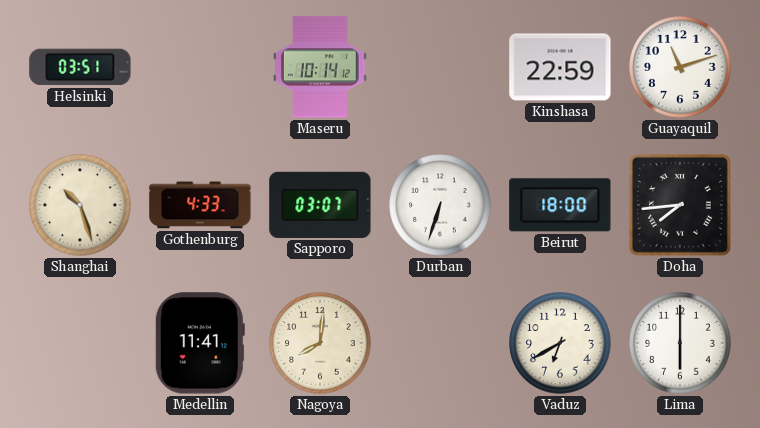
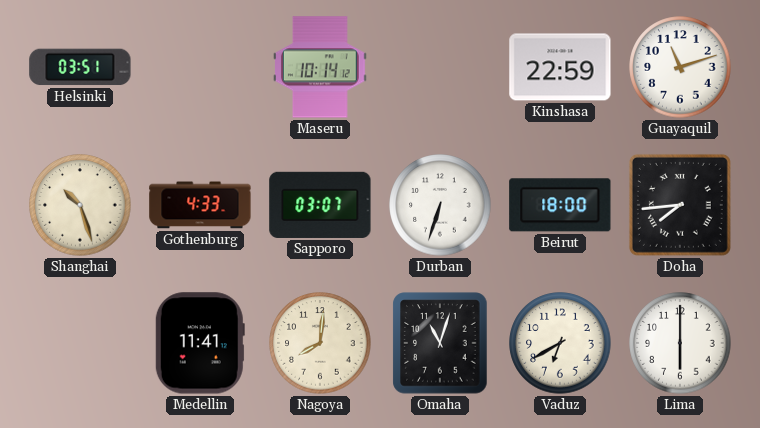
Omaha: none -> 11:03
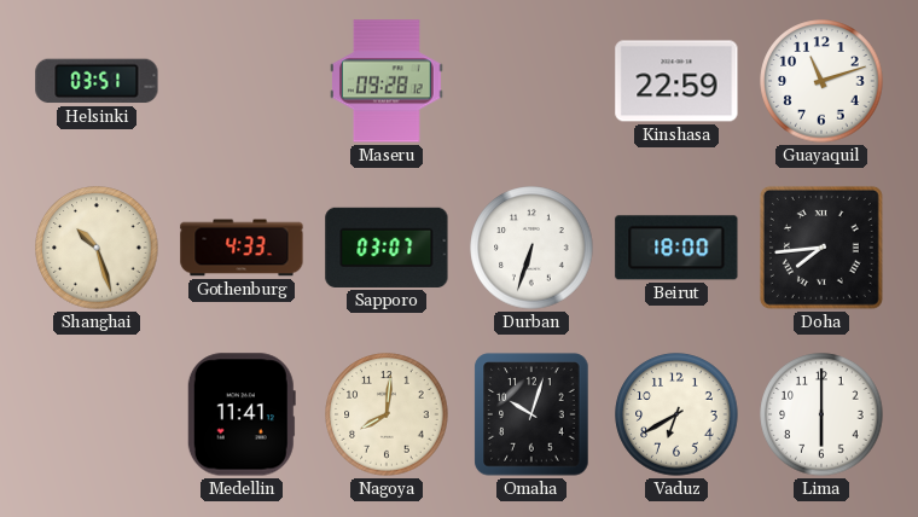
Maseru: 10:14 -> 09:28
Omaha: 11:03 -> 10:03
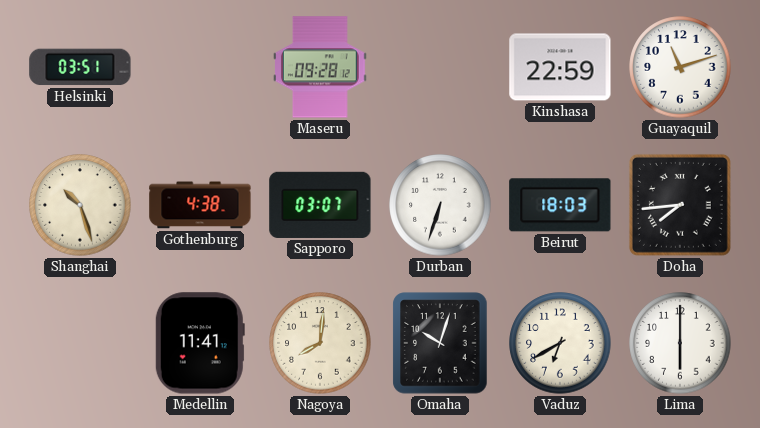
Gothenburg: 4:33 -> 4:38
Beirut: 18:00 -> 18:03
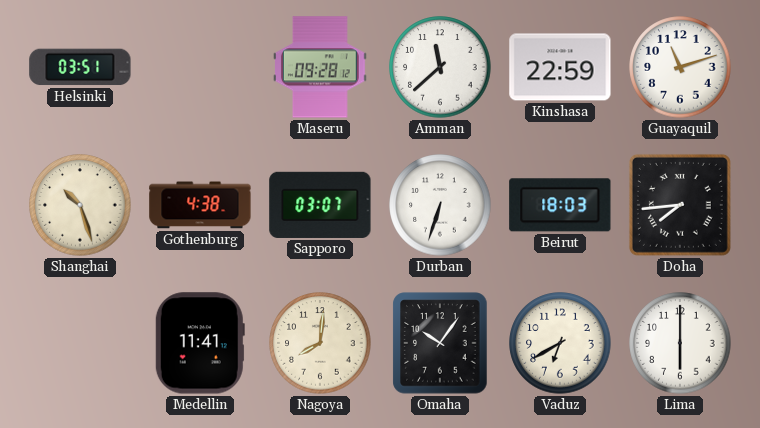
Amman: none -> 11:38
Omaha: 10:03 -> 10:06
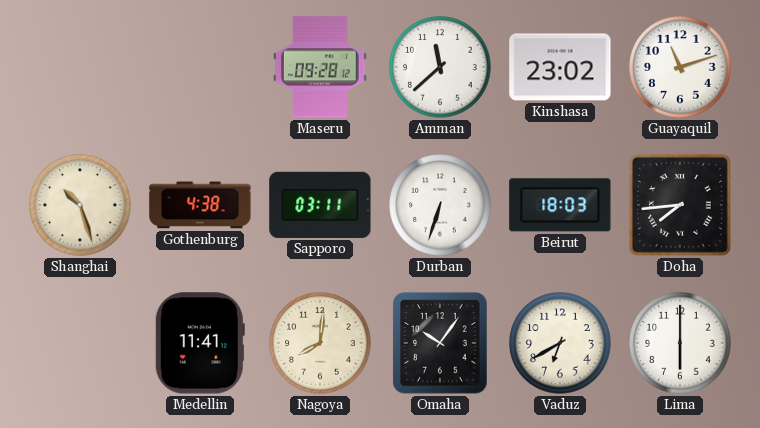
Helsinki: 03:51 -> none
Kinshasa: 22:59 -> 23:02
Sapporo: 03:07 -> 03:11
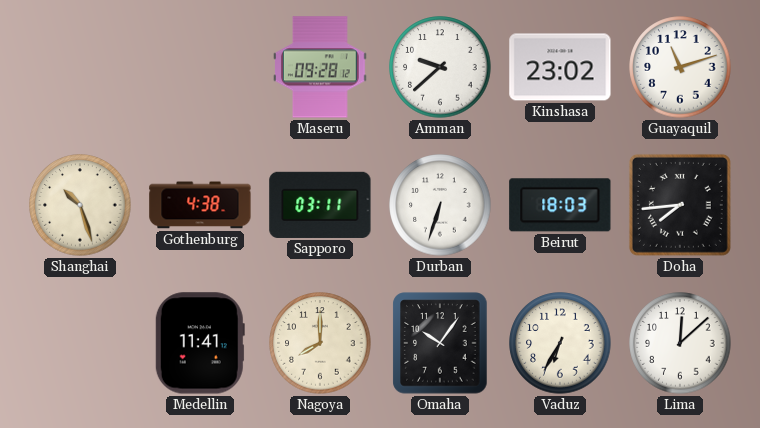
Amman: 11:38 -> 9:38
Nagoya: 8:01 -> 8:00
Vaduz: 6:40 -> 6:35
Lima: 6:00 -> 12:08
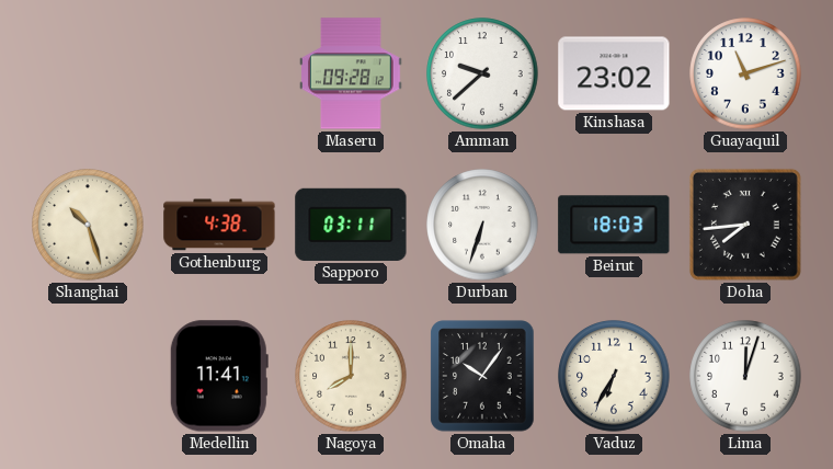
Lima: 12:08 -> 12:03
